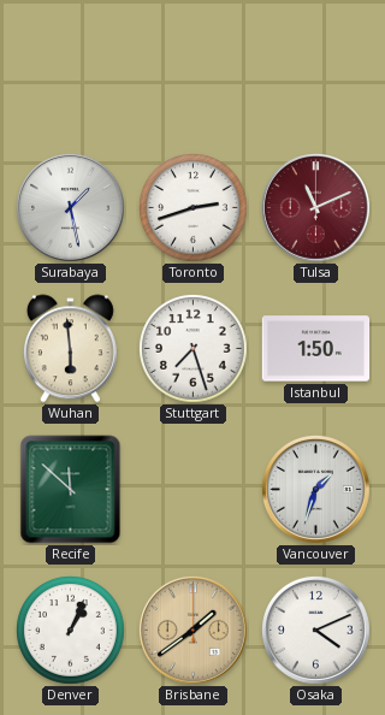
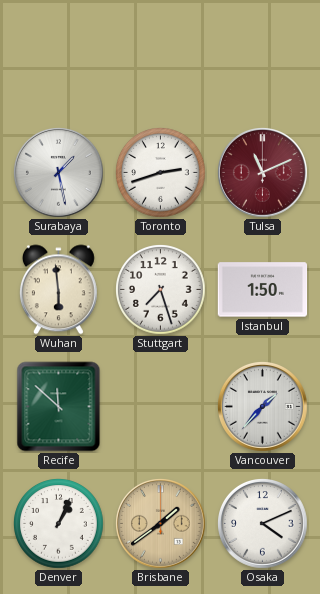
Vancouver: 1:33 -> 1:37
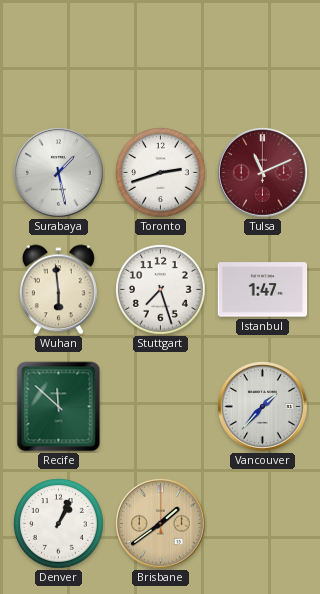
Istanbul: 1:50 -> 1:47
Osaka: 4:11 -> none
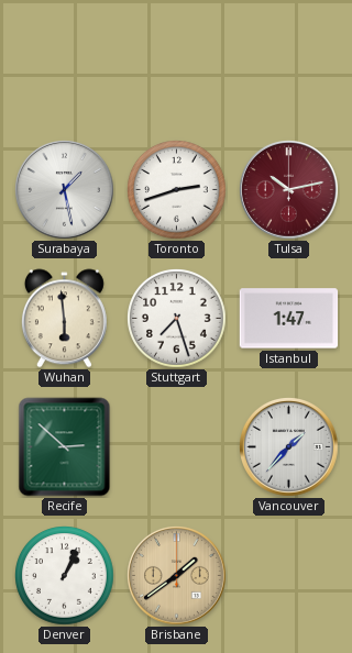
Tulsa: 11:11 -> 10:13
Recife: 11:52 -> 2:52
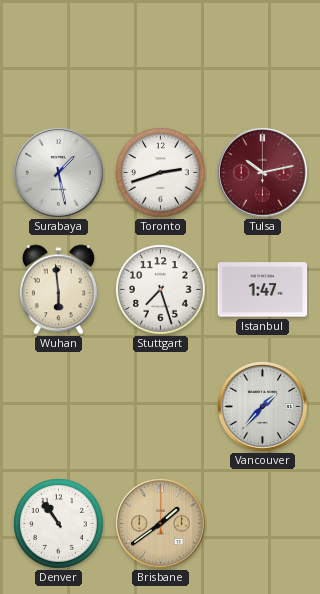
Recife: 2:52 -> none
Denver: 1:04 -> 10:54
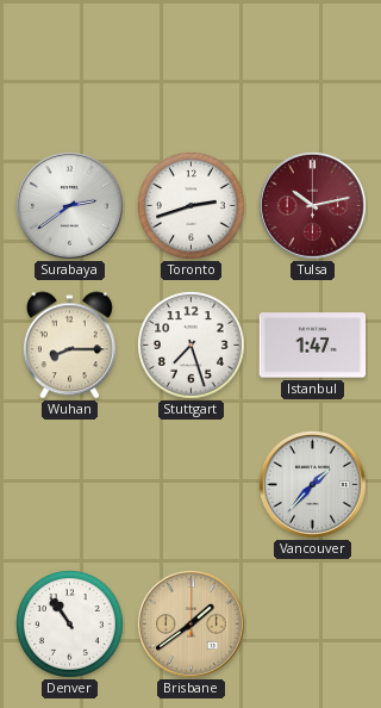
Surabaya: 1:28 -> 2:39
Wuhan: 5:59 -> 8:15
